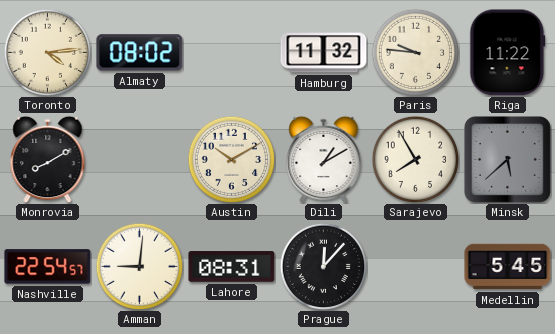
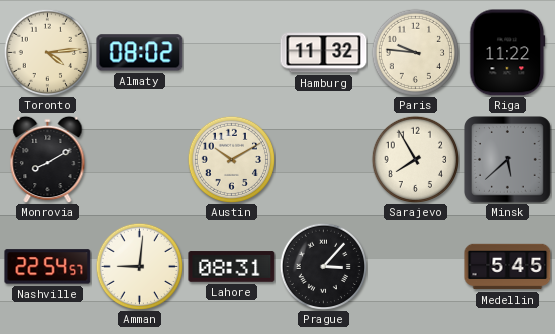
Dili: 1:10 -> none
Prague: 12:07 -> 3:07
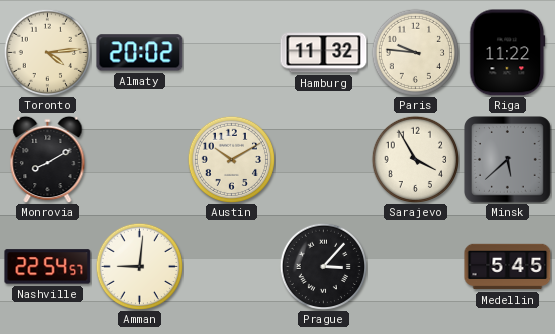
Almaty: 08:02 -> 20:02
Sarajevo: 7:55 -> 3:55
Lahore: 08:31 -> none
